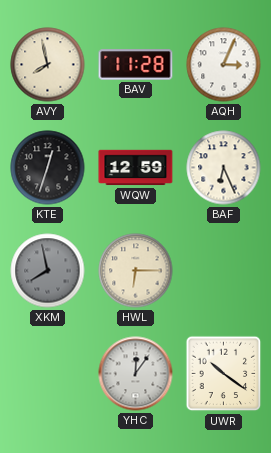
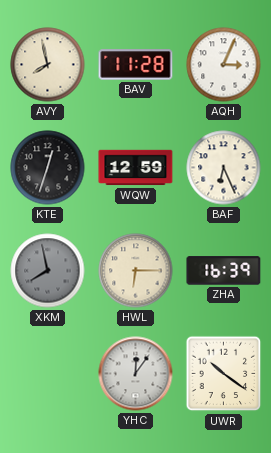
ZHA: none -> 16:39
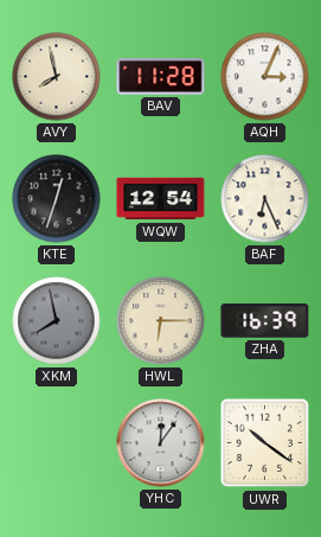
WQW: 12:59 -> 12:54
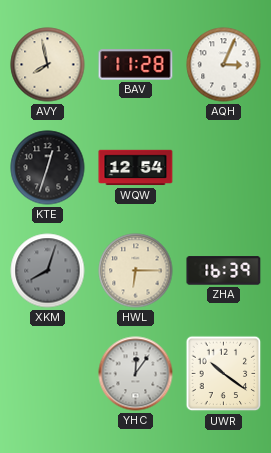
BAF: 6:26 -> none
XKM: 7:58 -> 8:03
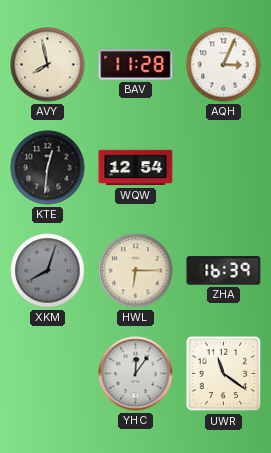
KTE: 12:33 -> 12:31
UWR: 10:21 -> 11:21
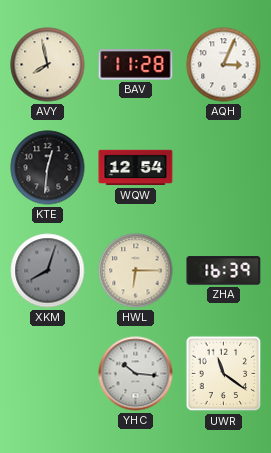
YHC: 12:06 -> 10:16
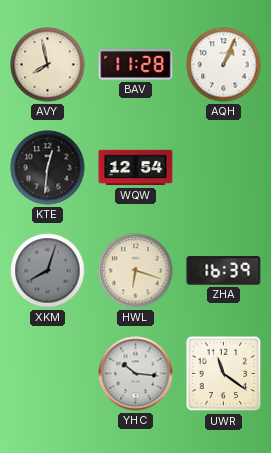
AQH: 3:04 -> 1:04
HWL: 6:15 -> 6:18
